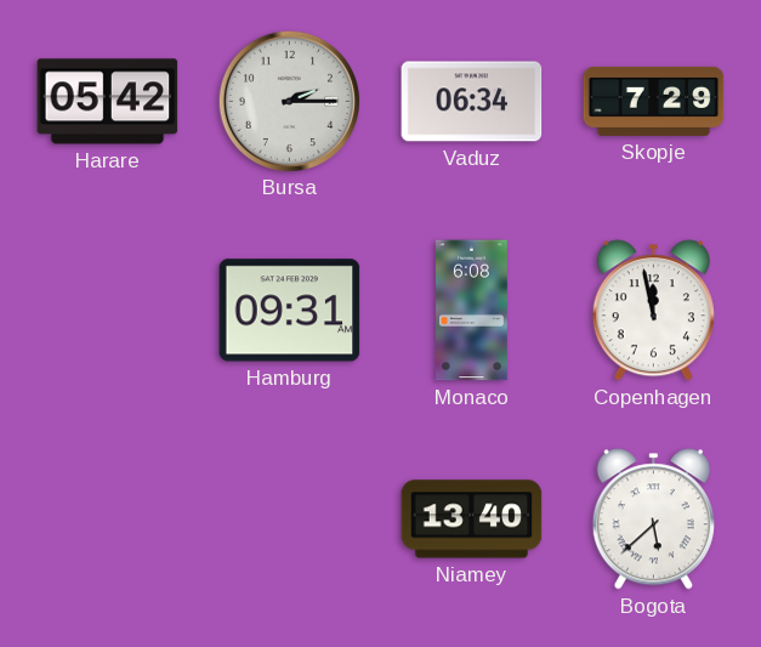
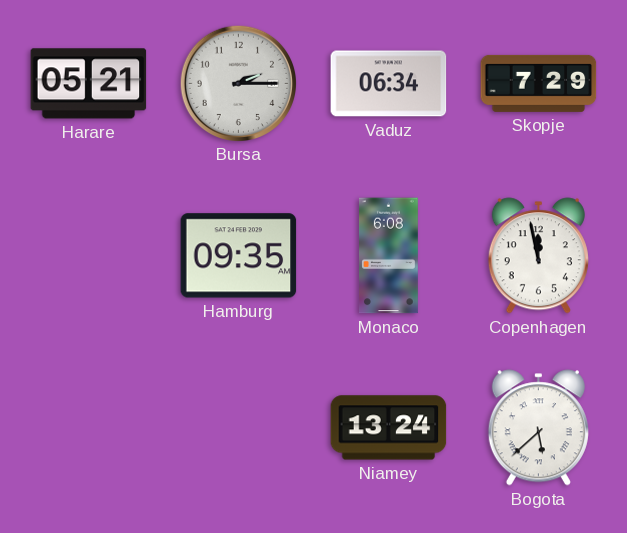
Harare: 05:42 -> 05:21
Hamburg: 09:31 -> 09:35
Niamey: 13:40 -> 13:24
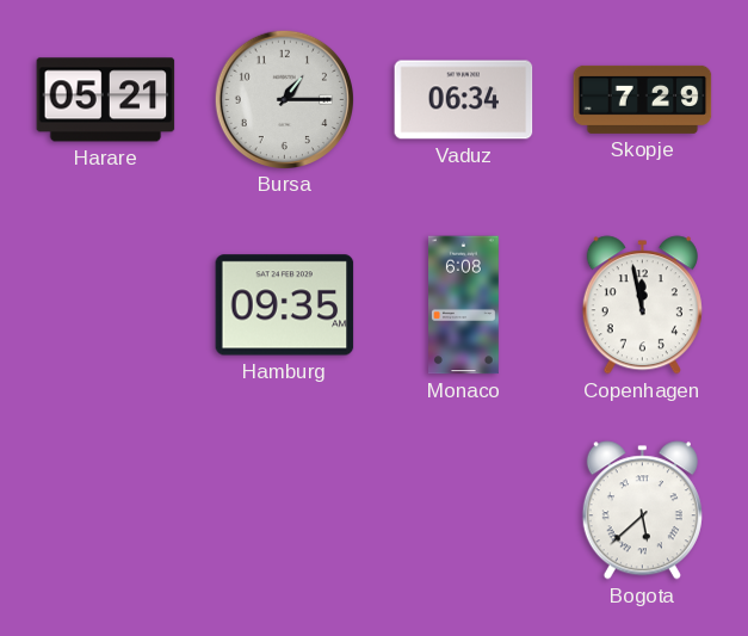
Bursa: 2:15 -> 1:15
Niamey: 13:24 -> none
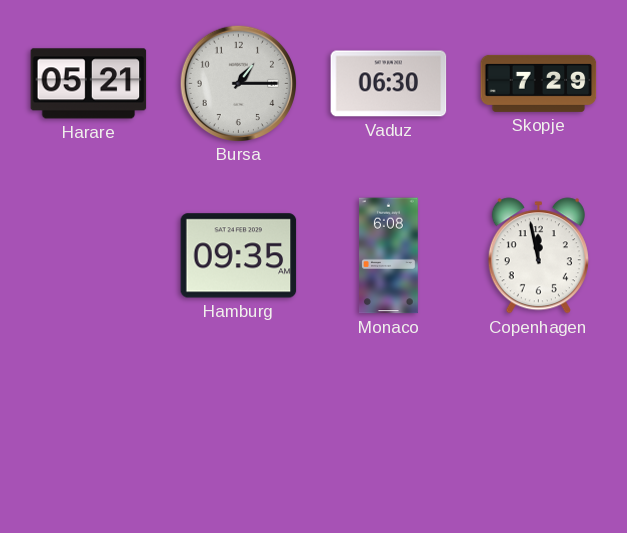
Vaduz: 06:34 -> 06:30
Bogota: 5:38 -> none
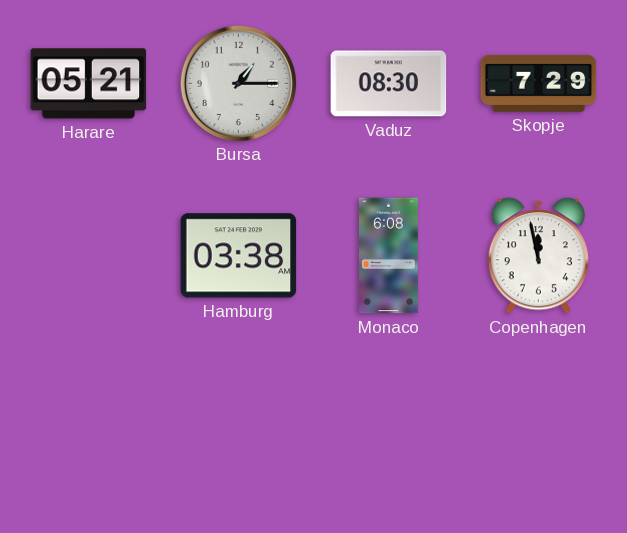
Vaduz: 06:30 -> 08:30
Hamburg: 09:35 -> 03:38
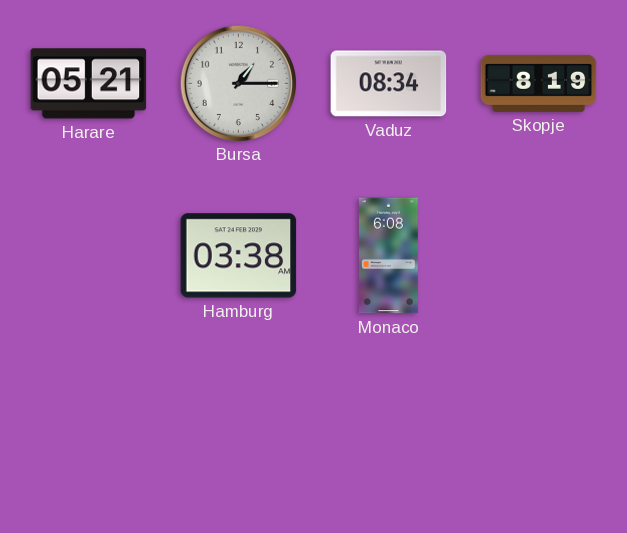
Vaduz: 08:30 -> 08:34
Skopje: 7:29 -> 8:19
Copenhagen: 11:58 -> none
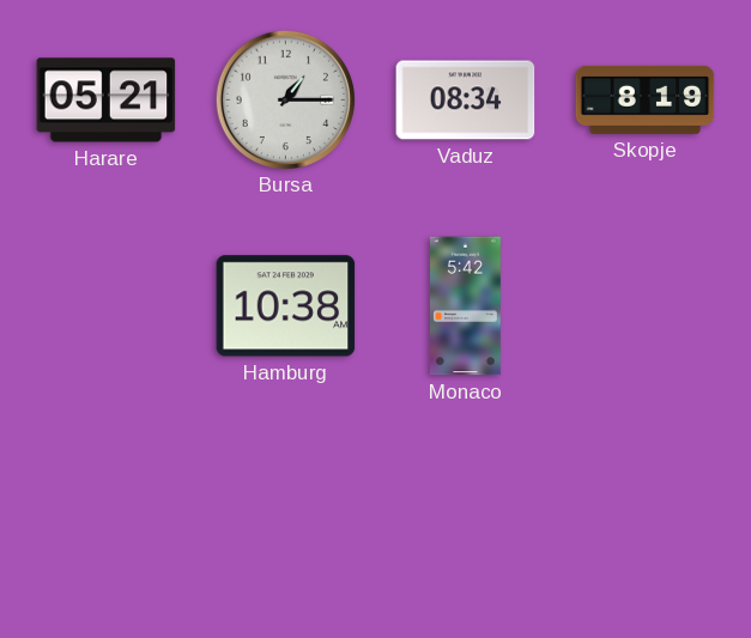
Hamburg: 03:38 -> 10:38
Monaco: 6:08 -> 5:42
